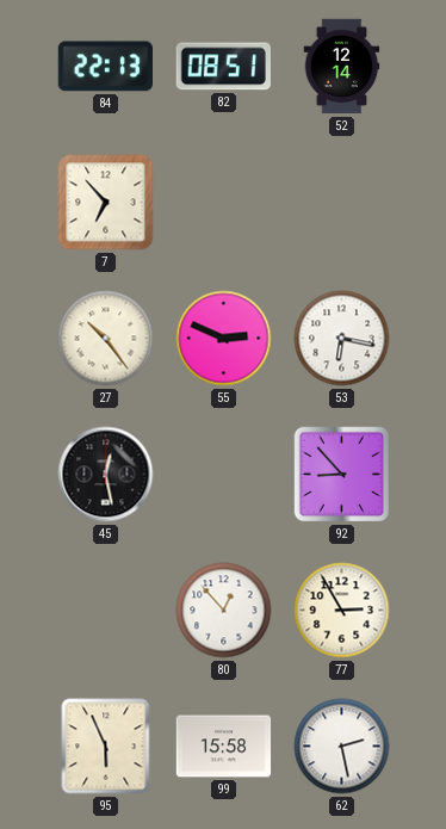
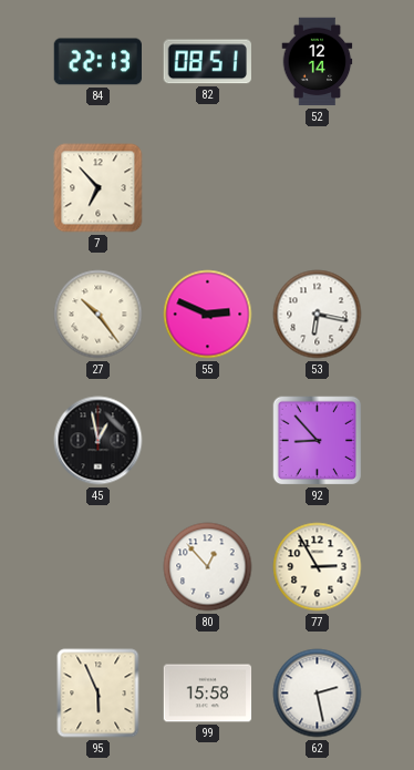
45: 12:28 -> 12:58
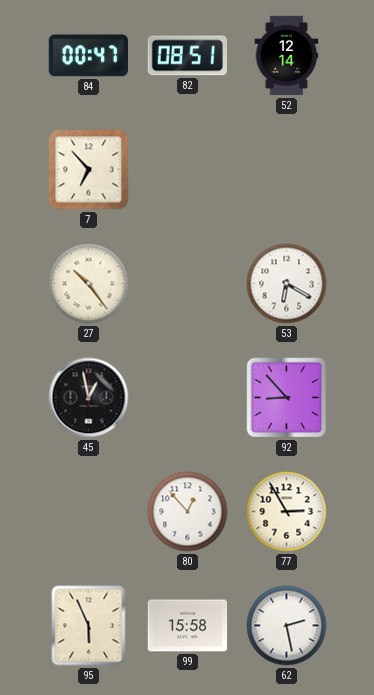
84: 22:13 -> 00:47
55: 2:49 -> none
53: 6:17 -> 6:20
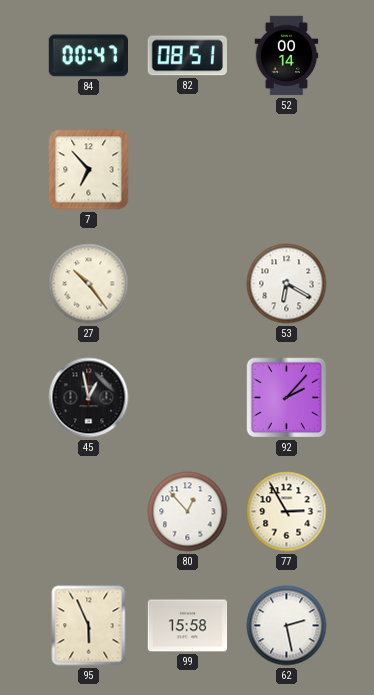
52: 12:14 -> 00:14
92: 8:53 -> 2:07
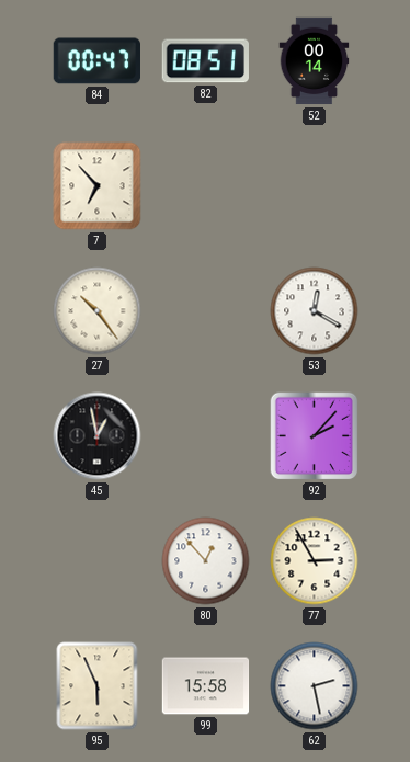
53: 6:20 -> 12:20
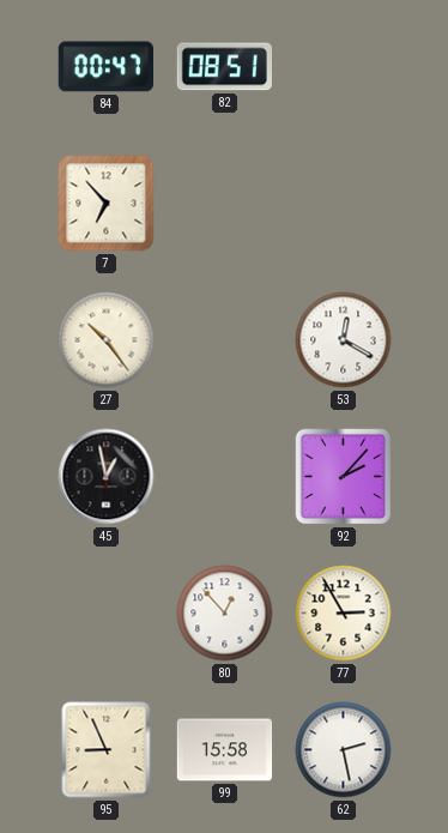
52: 00:14 -> none
95: 5:56 -> 8:56
